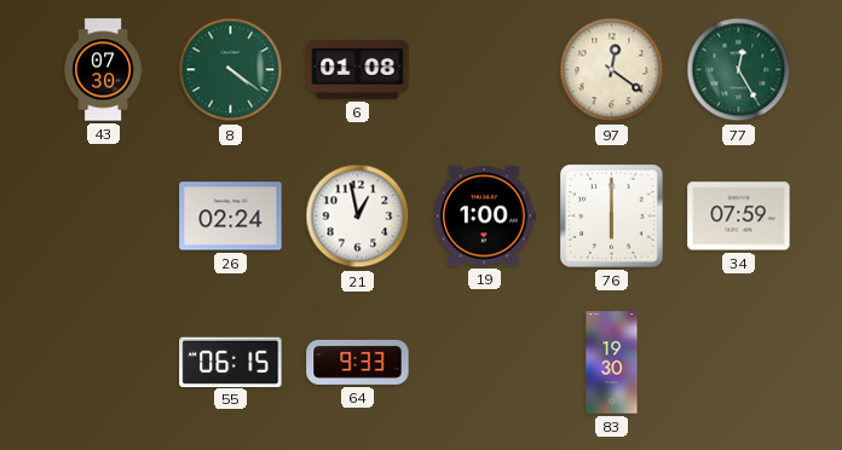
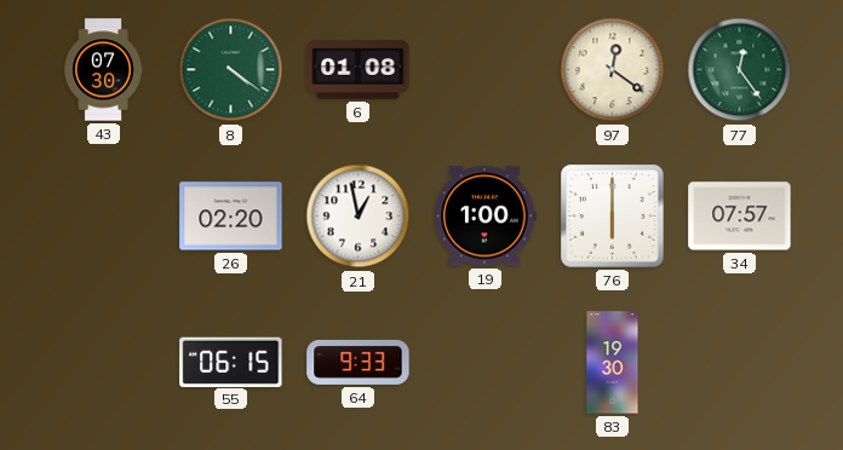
77: 12:25 -> 12:24
26: 02:24 -> 02:20
34: 07:59 -> 07:57
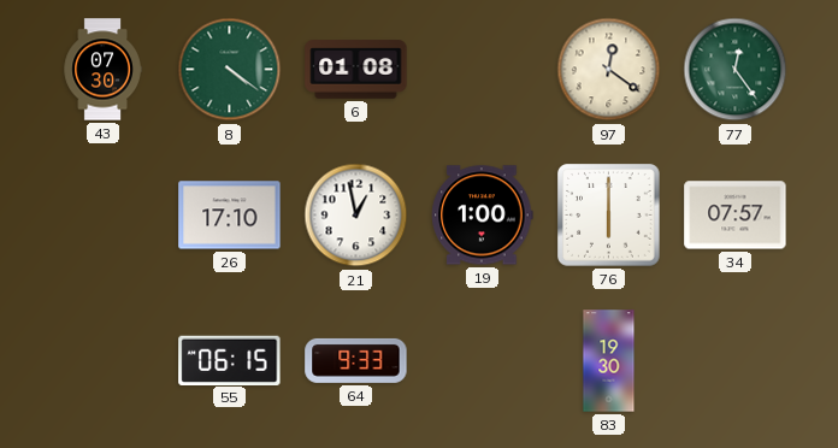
26: 02:20 -> 17:10
